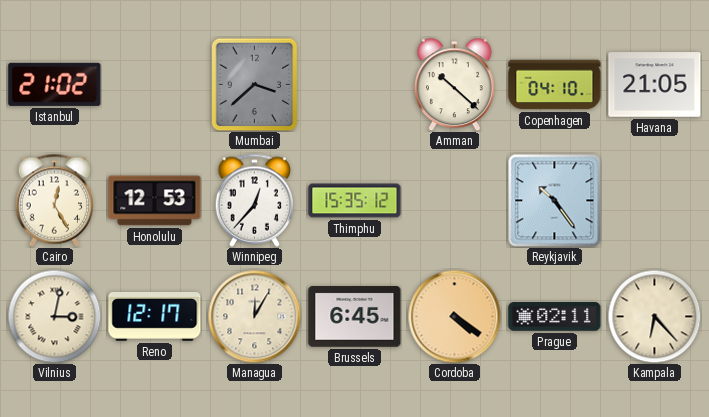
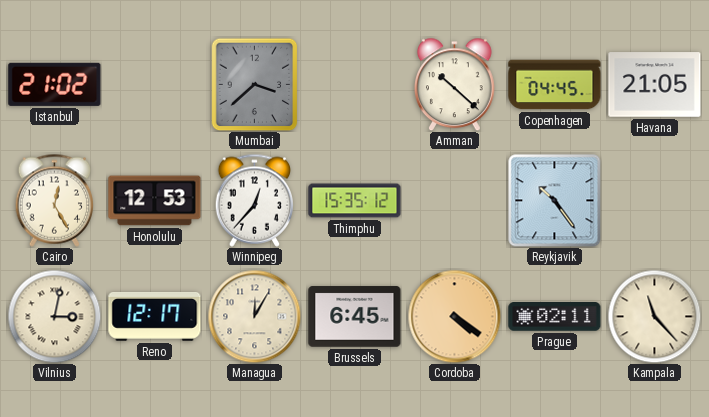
Copenhagen: 04:10 -> 04:45
Kampala: 6:23 -> 11:23
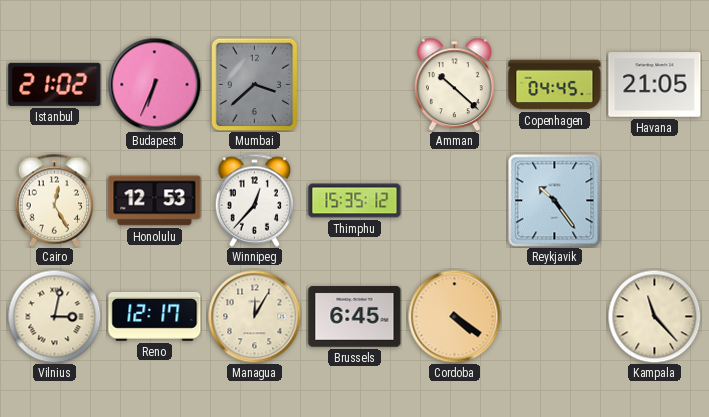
Budapest: none -> 6:34
Prague: 02:11 -> none
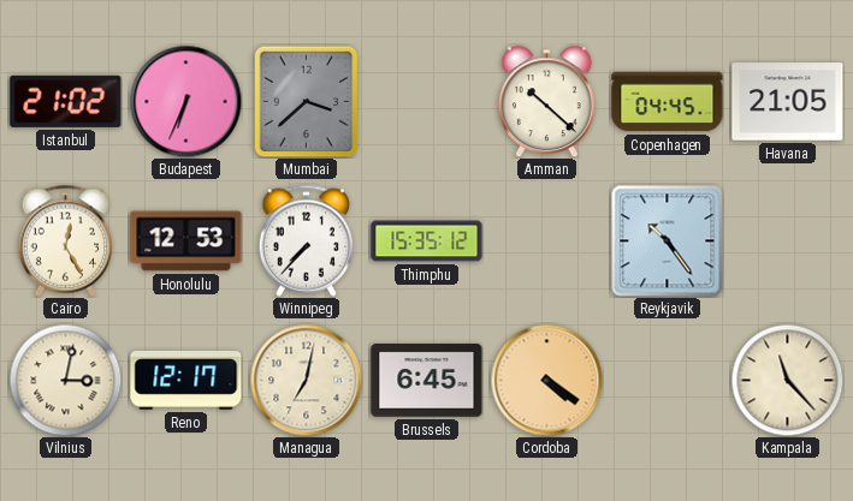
Winnipeg: 12:37 -> 7:37
Managua: 12:05 -> 7:02
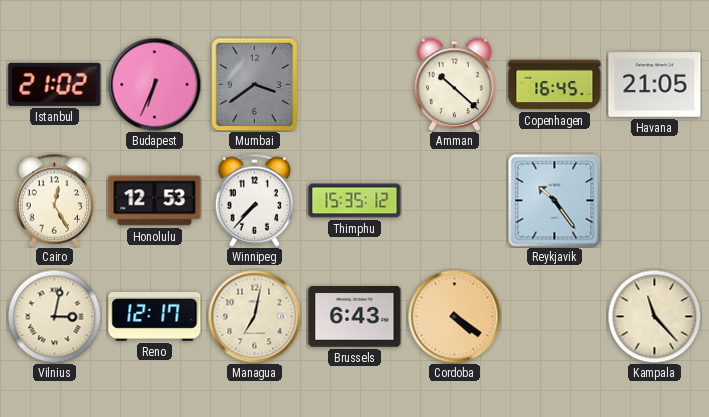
Mumbai: 3:38 -> 3:39
Copenhagen: 04:45 -> 16:45
Brussels: 6:45 -> 6:43
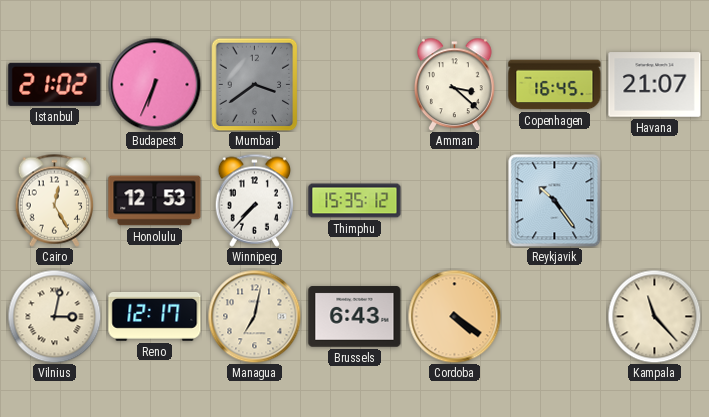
Amman: 10:22 -> 3:22
Havana: 21:05 -> 21:07
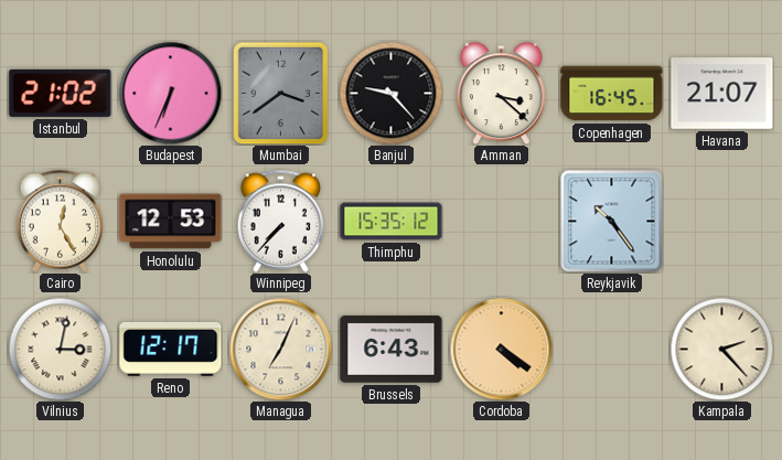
Banjul: none -> 9:23
Managua: 7:02 -> 7:04
Kampala: 11:23 -> 2:23
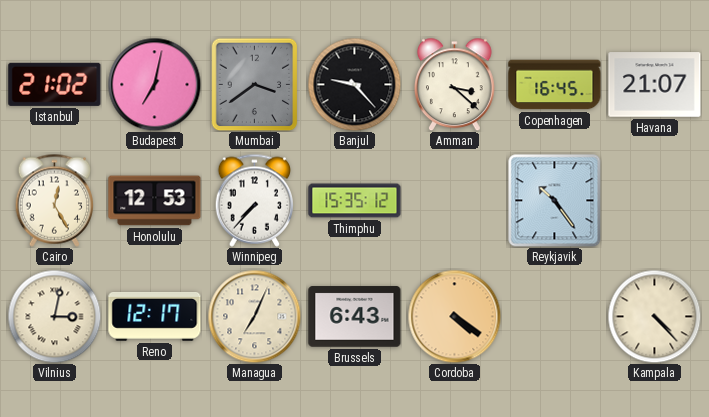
Budapest: 6:34 -> 7:02
Kampala: 2:23 -> 4:23
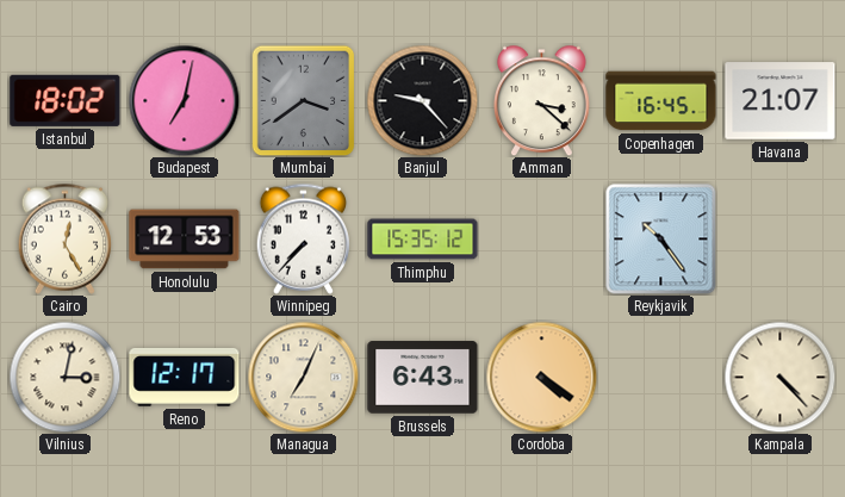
Istanbul: 21:02 -> 18:02
